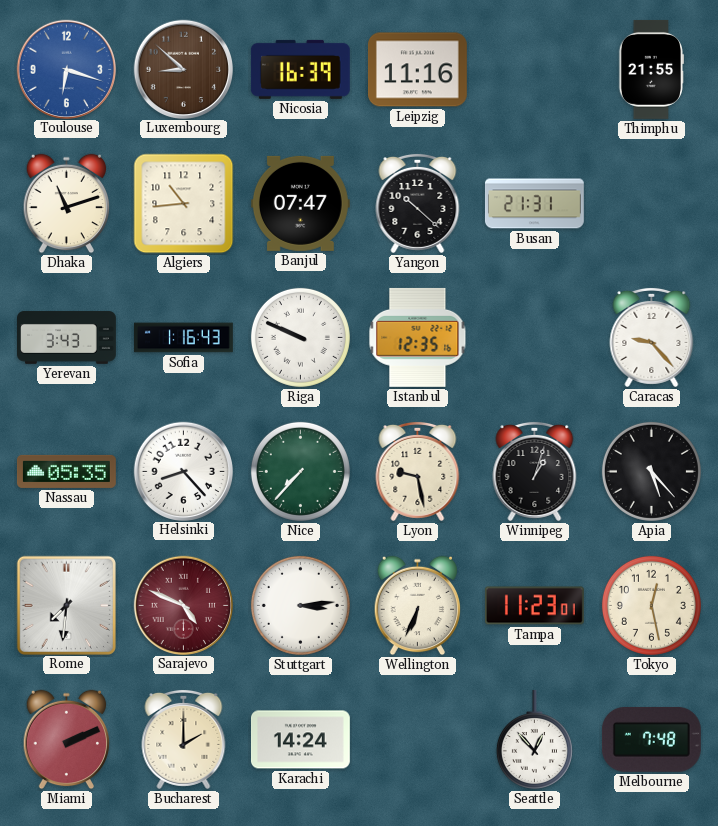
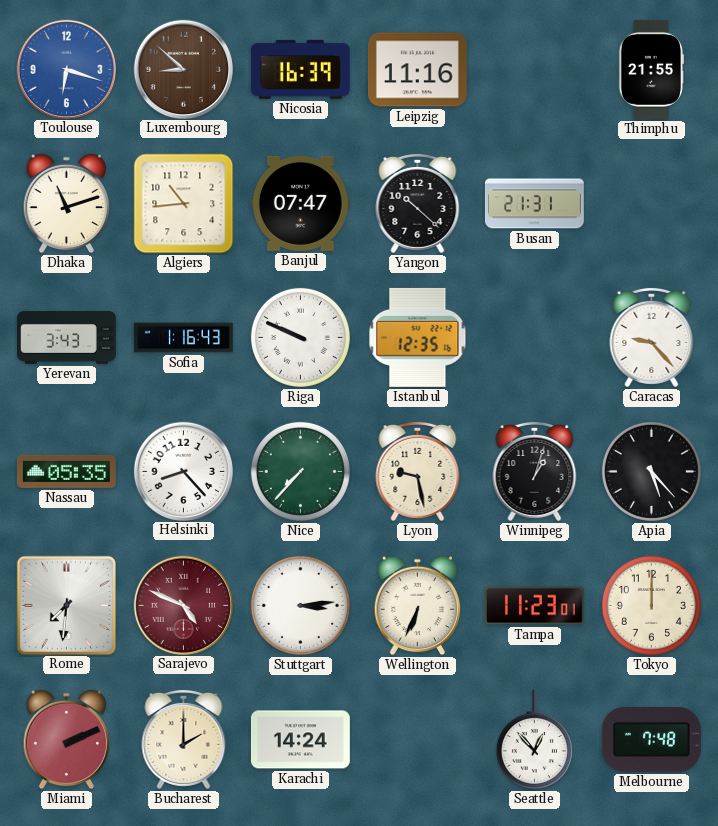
Tokyo: 12:28 -> 12:00
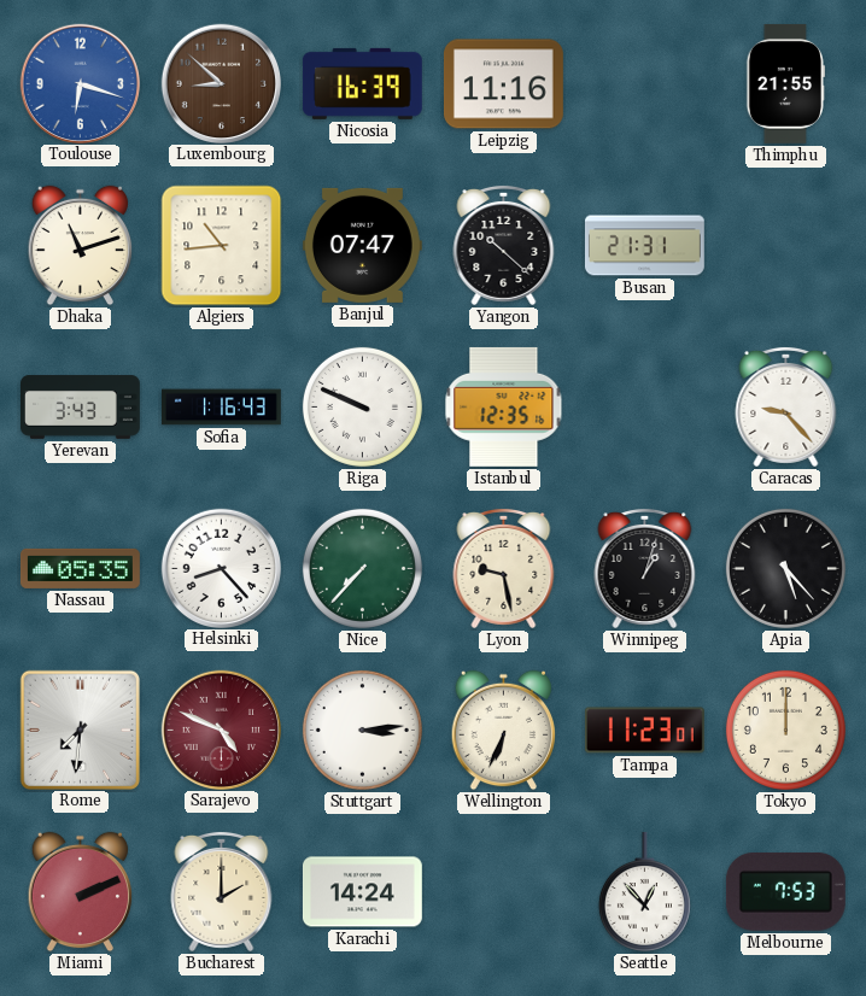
Melbourne: 7:48 -> 7:53
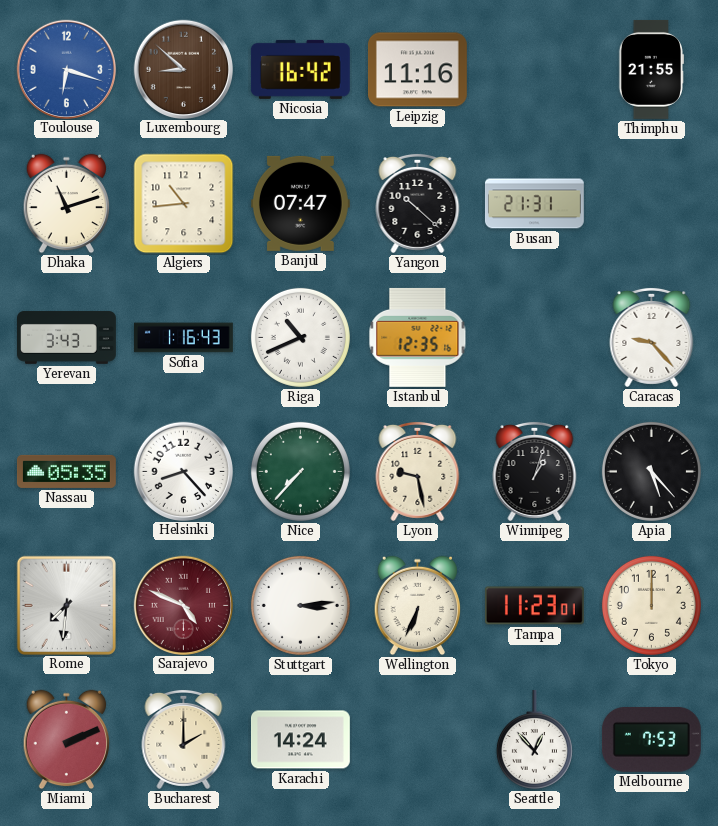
Nicosia: 16:39 -> 16:42
Riga: 9:49 -> 10:41
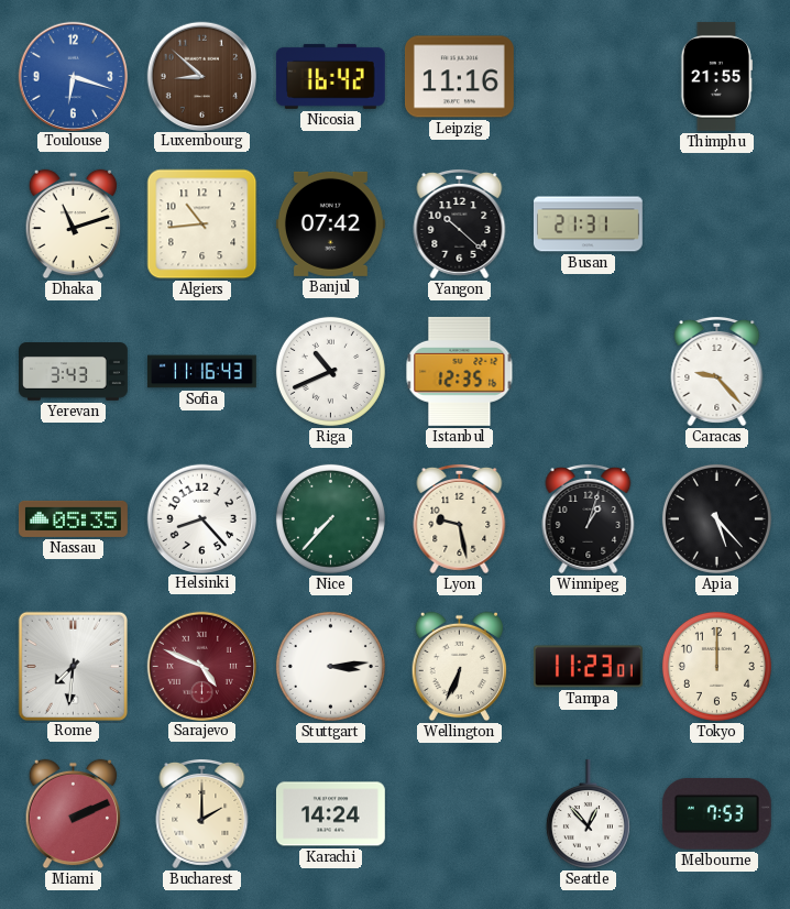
Banjul: 07:47 -> 07:42
Sofia: 1:16 -> 11:16
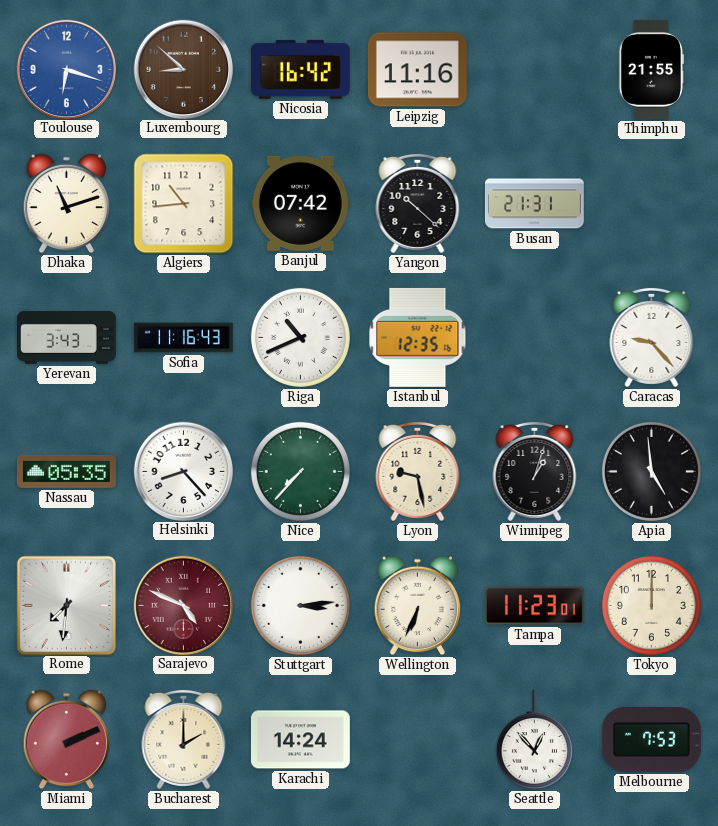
Apia: 5:23 -> 4:59
